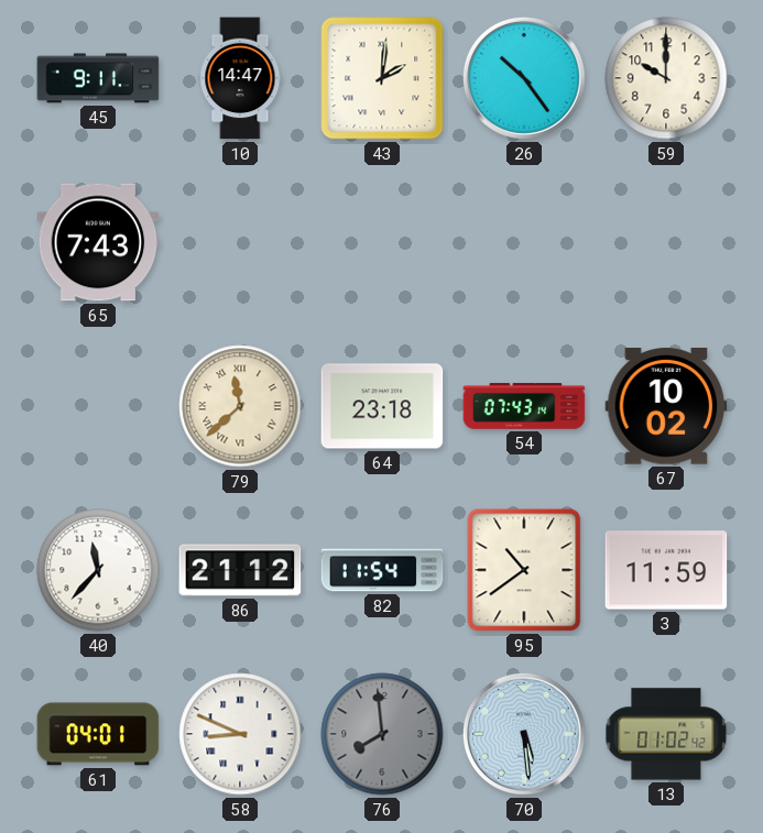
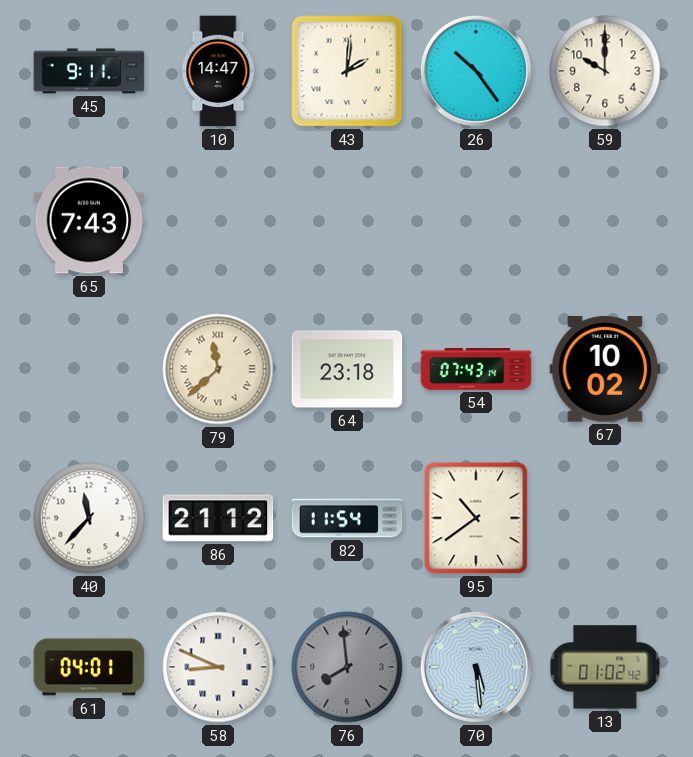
3: 11:59 -> none
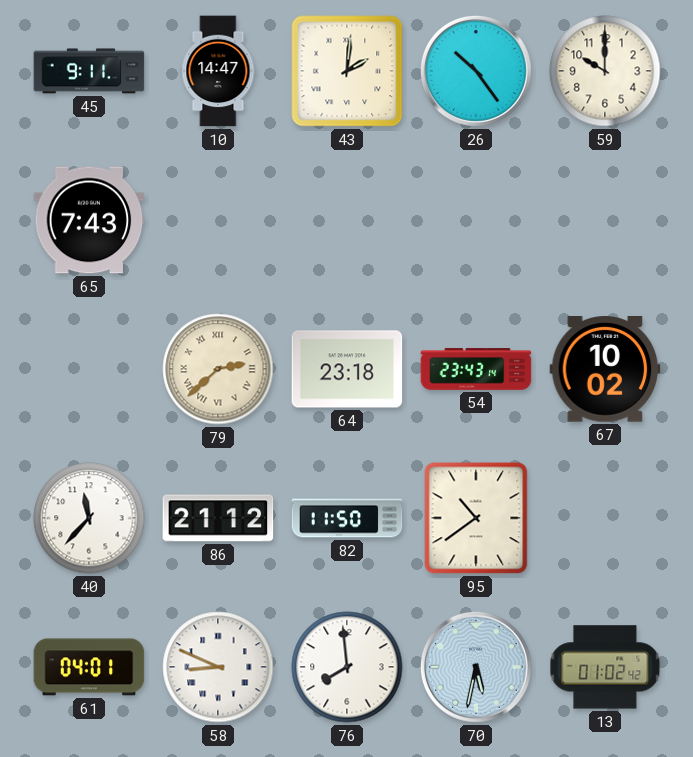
79: 11:38 -> 2:38
54: 07:43 -> 23:43
82: 11:54 -> 11:50
76 dial: grey -> white
70: 5:29 -> 5:32
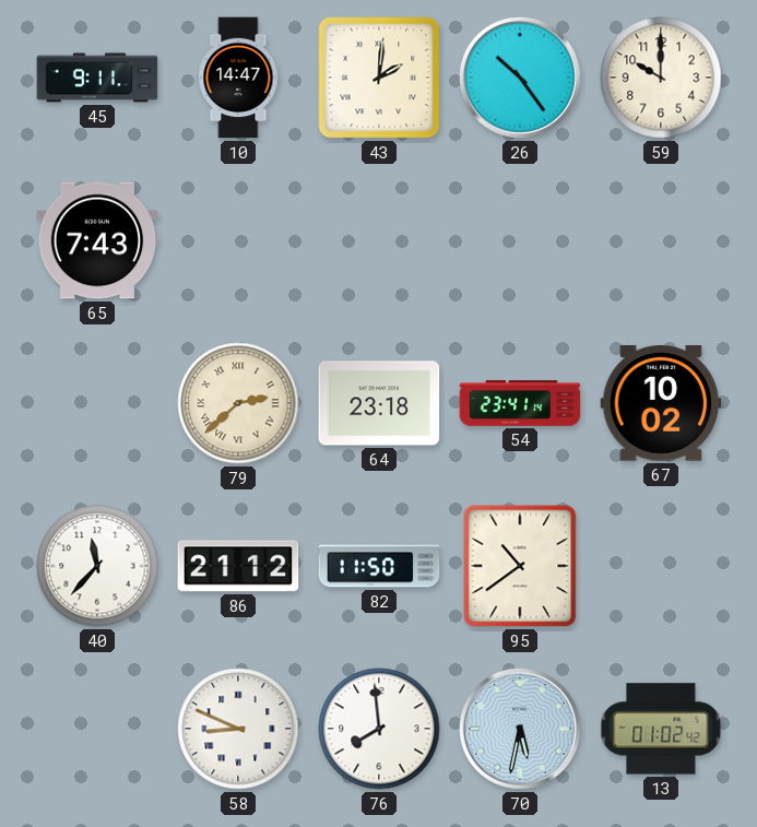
54: 23:43 -> 23:41
61: 04:01 -> none
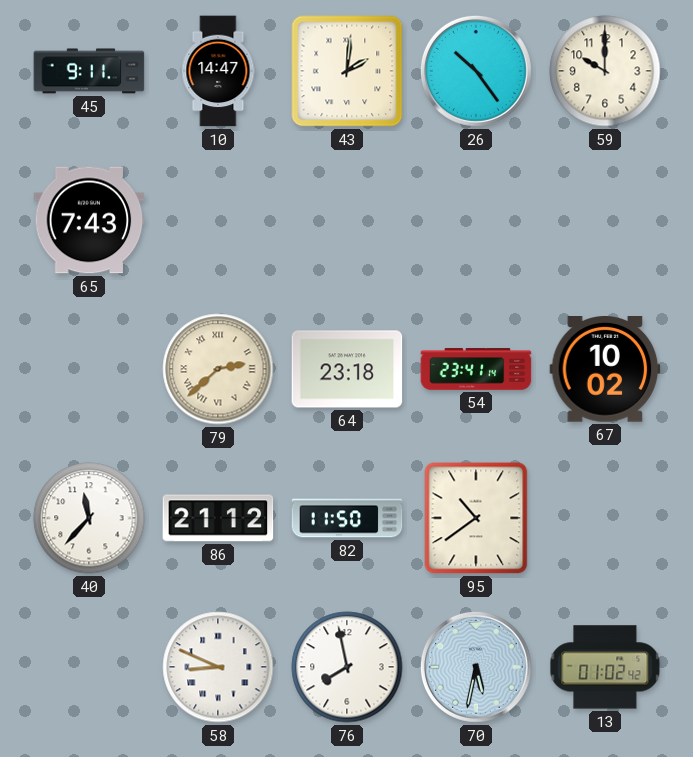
76: 7:59 -> 7:58
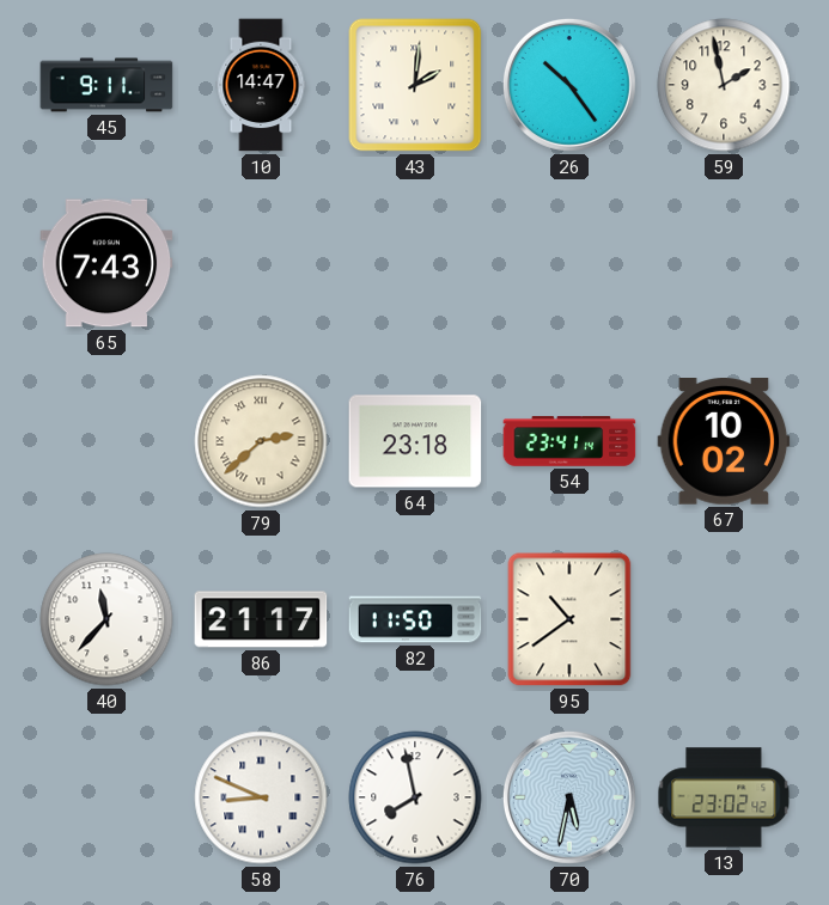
59: 10:00 -> 1:58
86: 21:12 -> 21:17
13: 01:02 -> 23:02
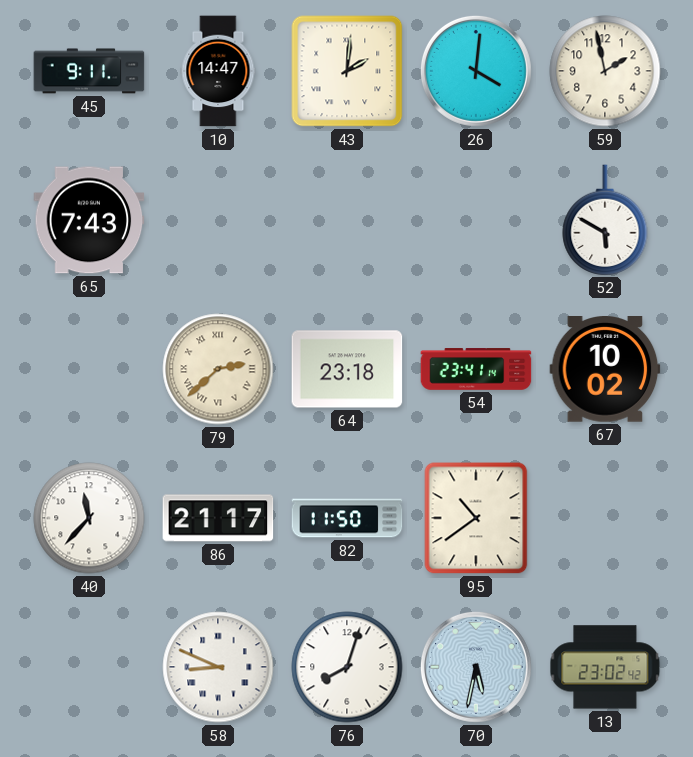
26: 10:24 -> 4:01
52: none -> 5:50
76: 7:58 -> 8:03
